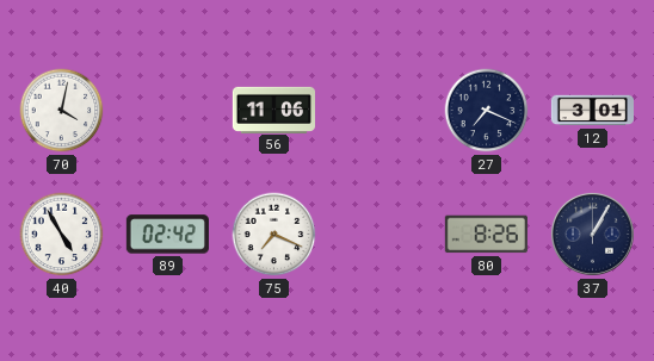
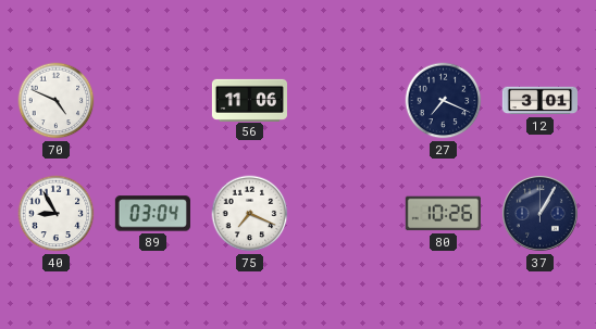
70: 4:02 -> 4:49
40: 4:55 -> 8:55
89: 02:42 -> 03:04
80: 8:26 -> 10:26
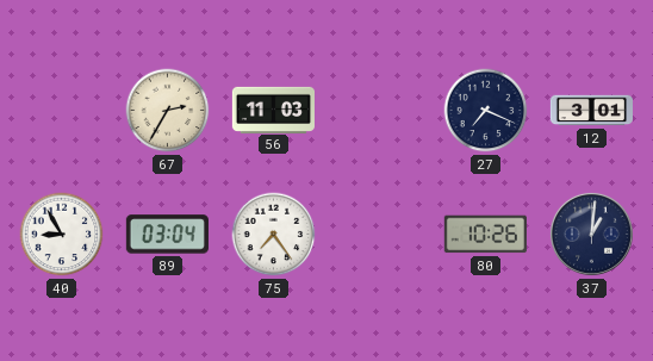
70: 4:49 -> none
67: none -> 2:35
56: 11:06 -> 11:03
75: 7:19 -> 7:24
37: 1:05 -> 1:01
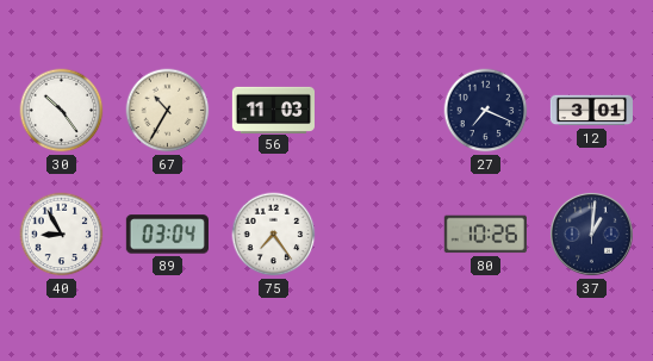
30: none -> 10:24
67: 2:35 -> 10:35
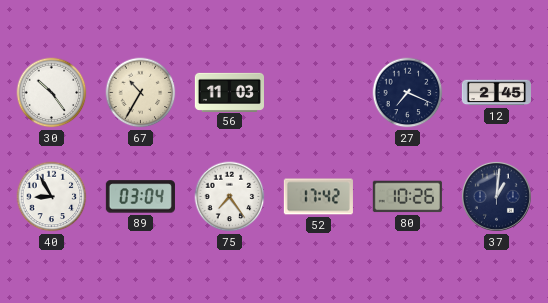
12: 3:01 -> 2:45
52: none -> 17:42
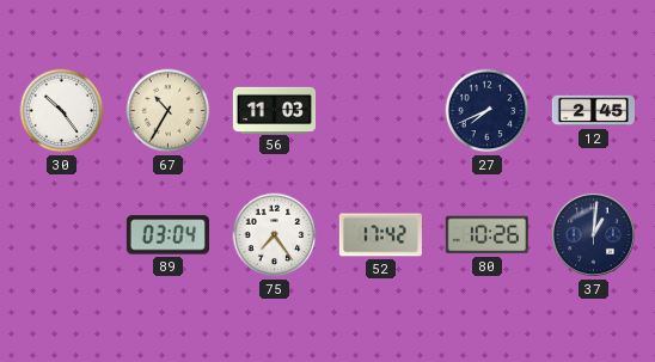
27: 7:19 -> 7:41
40: 8:55 -> none
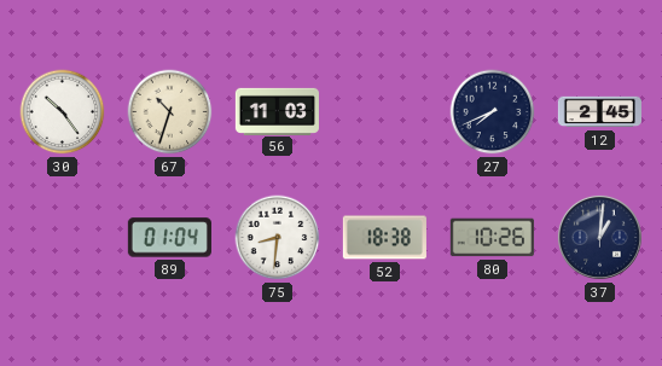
67: 10:35 -> 10:33
89: 03:04 -> 01:04
75: 7:24 -> 8:31
52: 17:42 -> 18:38
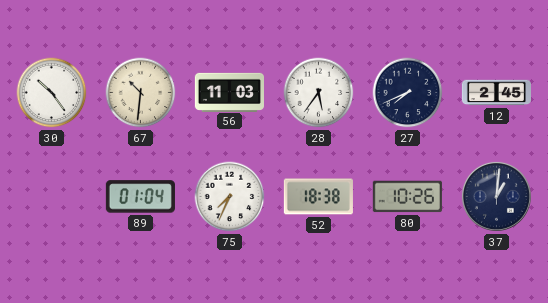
67: 10:33 -> 10:31
28: none -> 5:36
75: 8:31 -> 7:34
